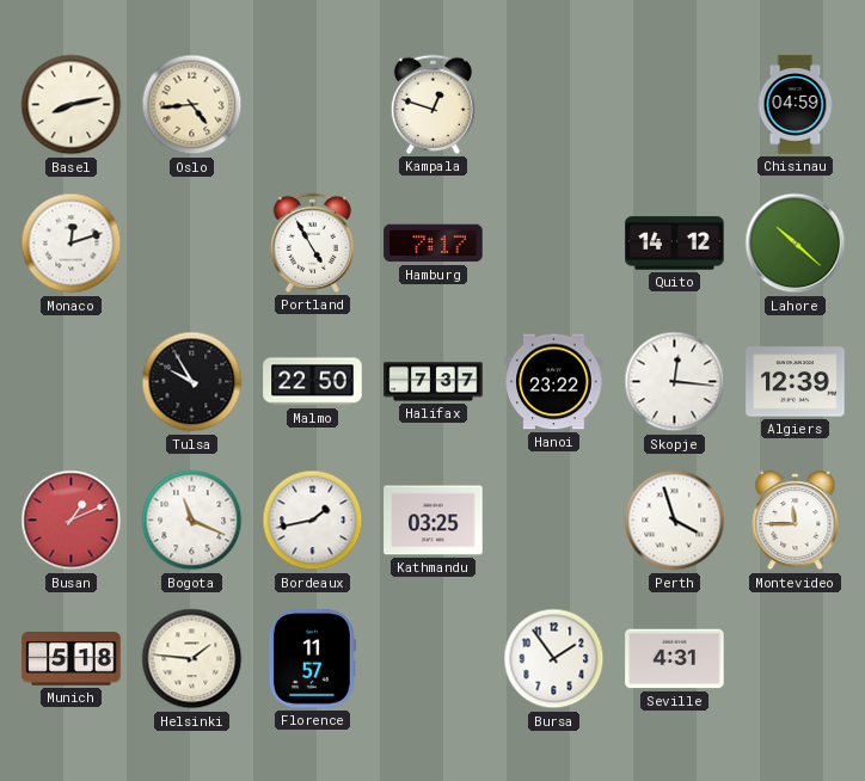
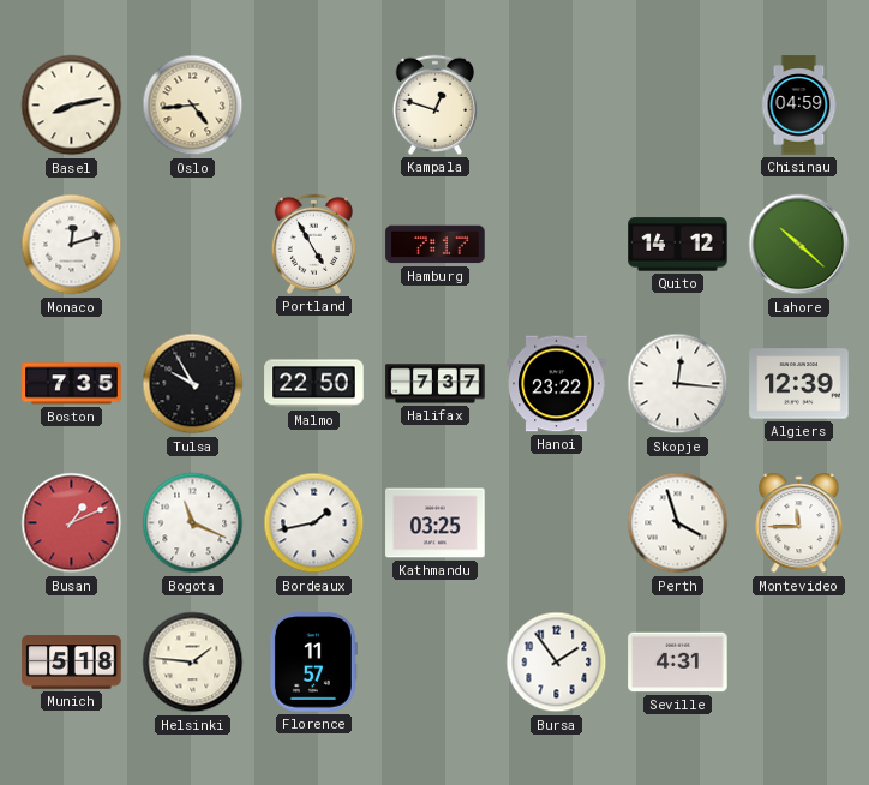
Boston: none -> 7:35
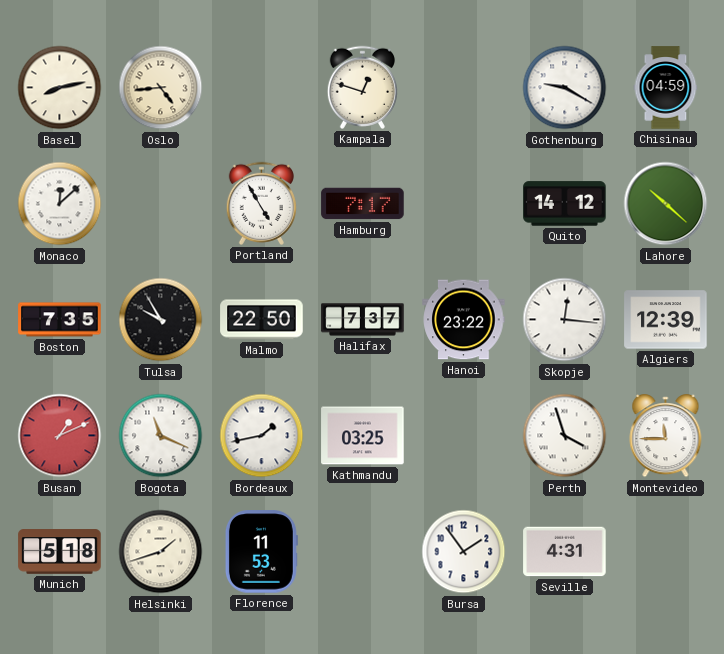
Gothenburg: none -> 9:20
Monaco: 12:12 -> 12:08
Helsinki: 1:46 -> 1:42
Florence: 11:57 -> 11:53
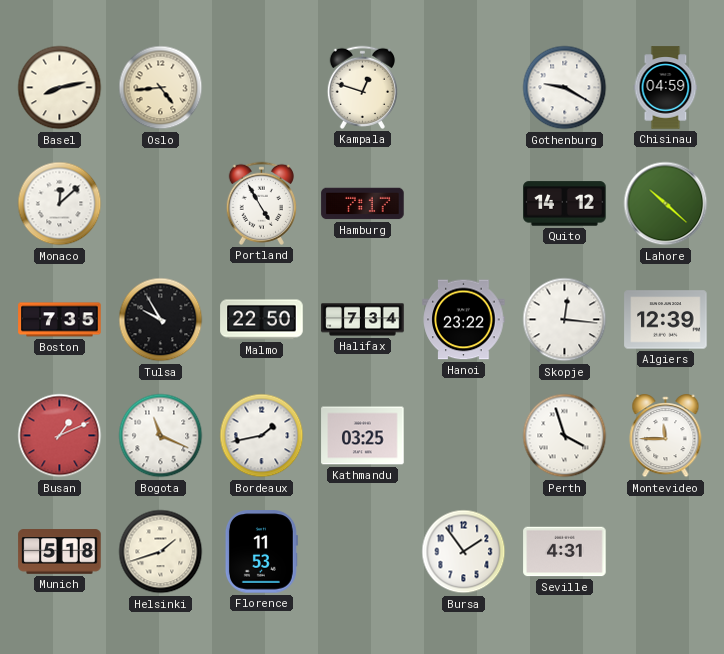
Halifax: 7:37 -> 7:34
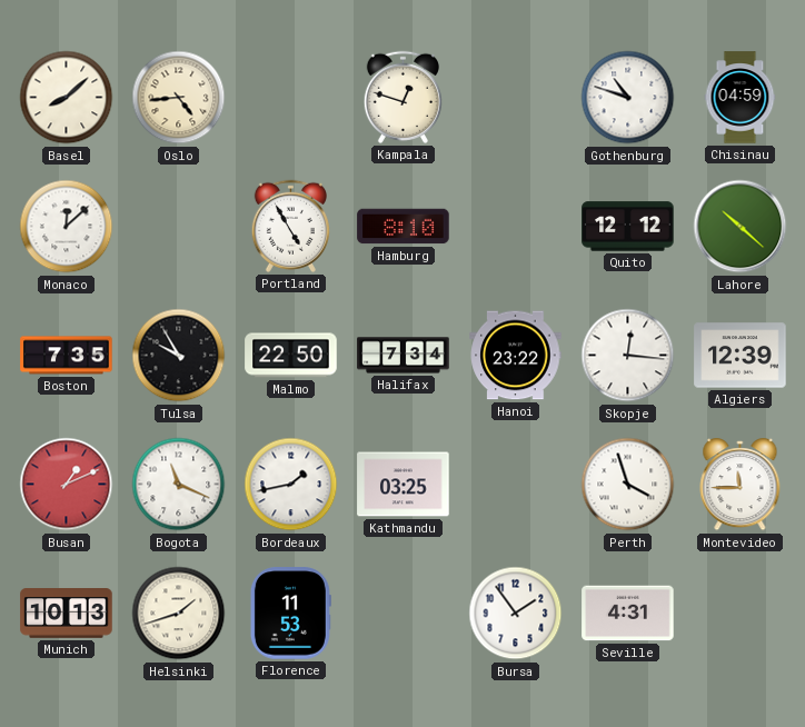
Basel: 8:13 -> 8:08
Gothenburg: 9:20 -> 10:48
Hamburg: 7:17 -> 8:10
Quito: 14:12 -> 12:12
Munich: 5:18 -> 10:13
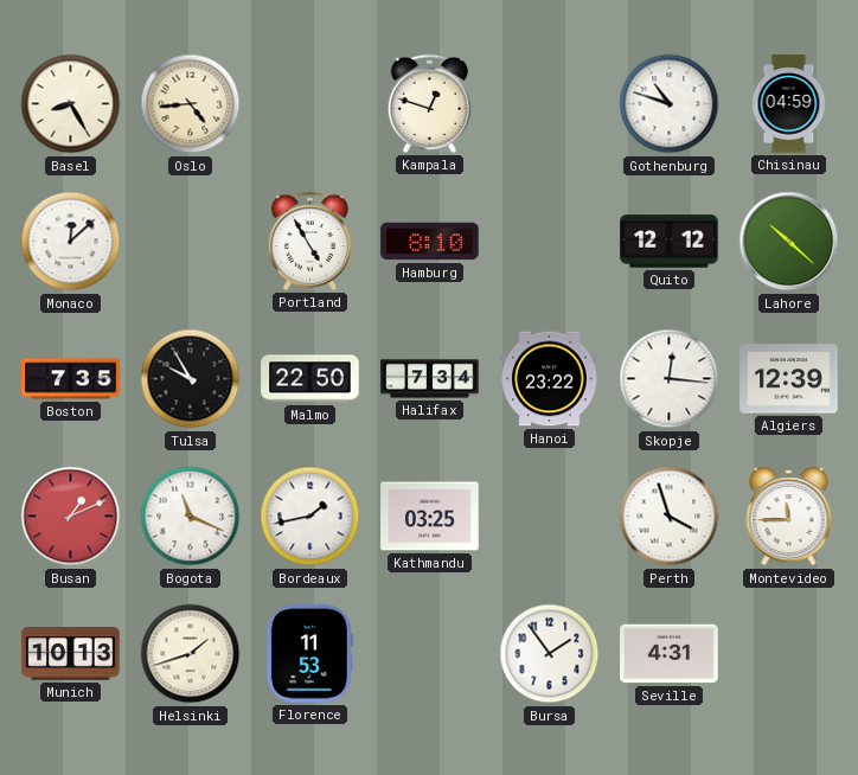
Basel: 8:08 -> 8:25
